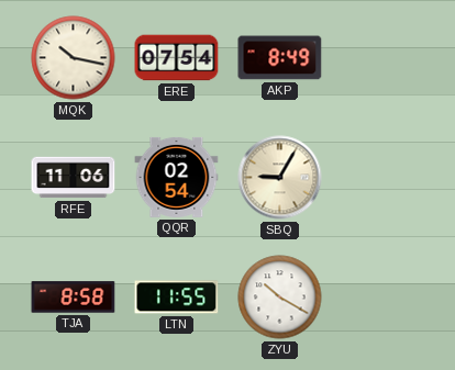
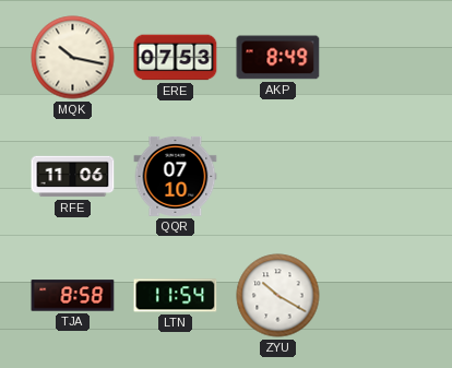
ERE: 07:54 -> 07:53
QQR: 02:54 -> 07:10
SBQ: 9:05 -> none
LTN: 11:55 -> 11:54
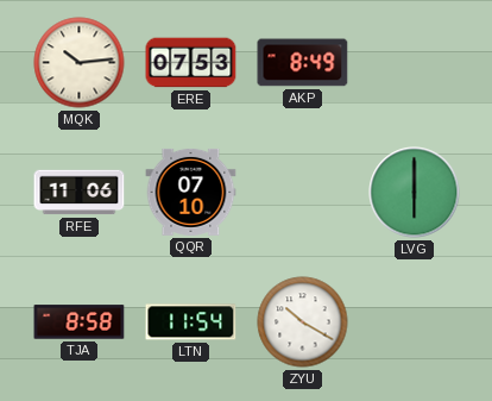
MQK: 10:17 -> 10:14
LVG: none -> 6:00
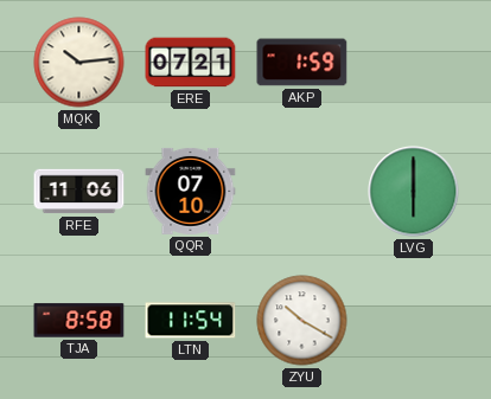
ERE: 07:53 -> 07:21
AKP: 8:49 -> 1:59
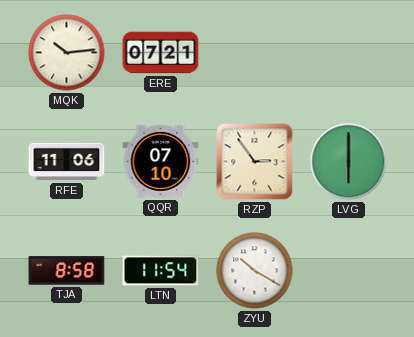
AKP: 1:59 -> none
RZP: none -> 2:54
